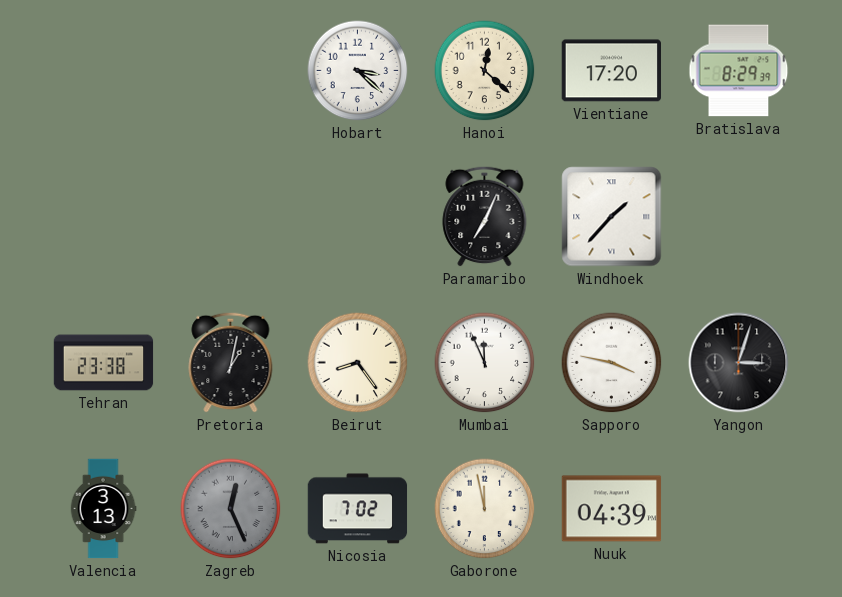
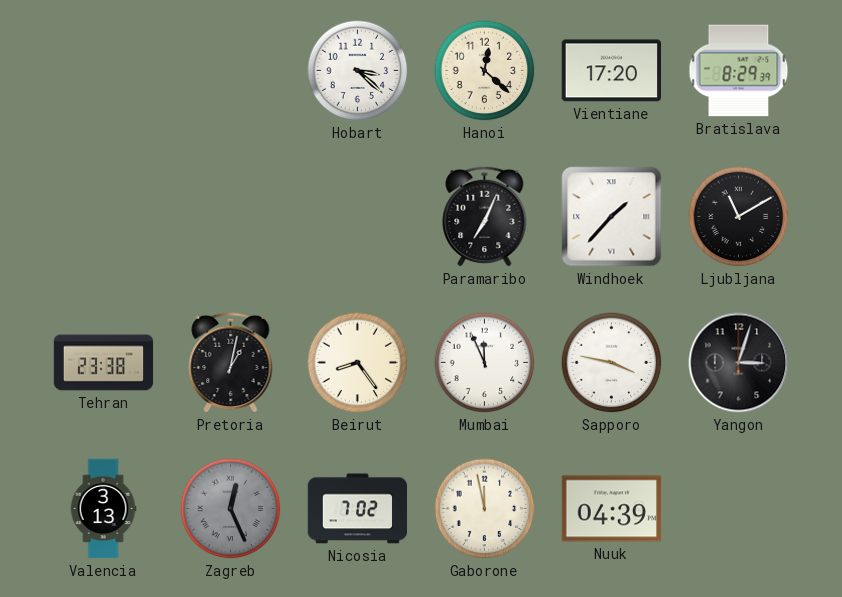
Ljubljana: none -> 11:10
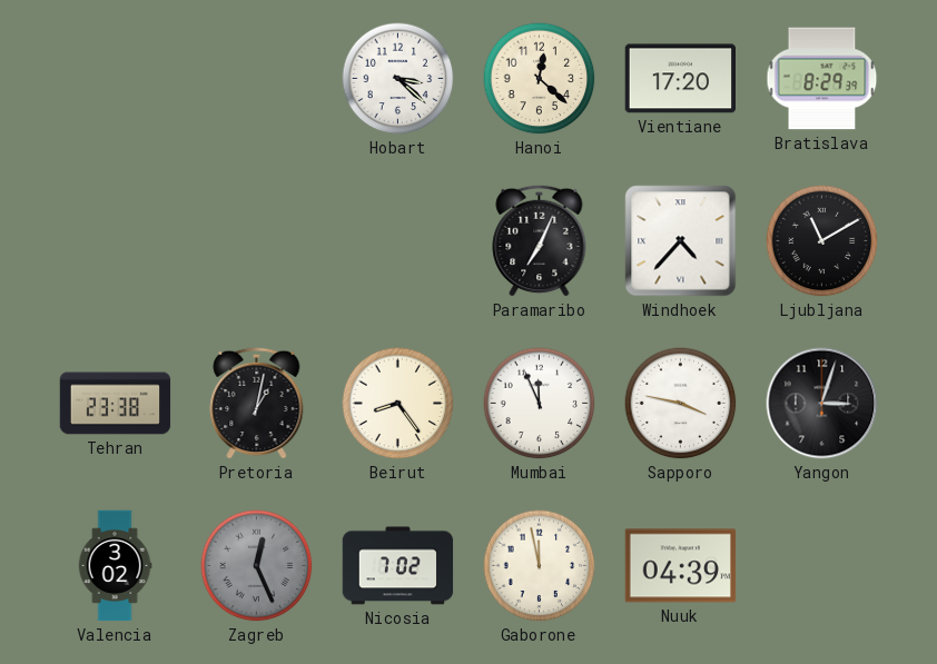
Windhoek: 1:37 -> 4:37
Valencia: 3:13 -> 3:02
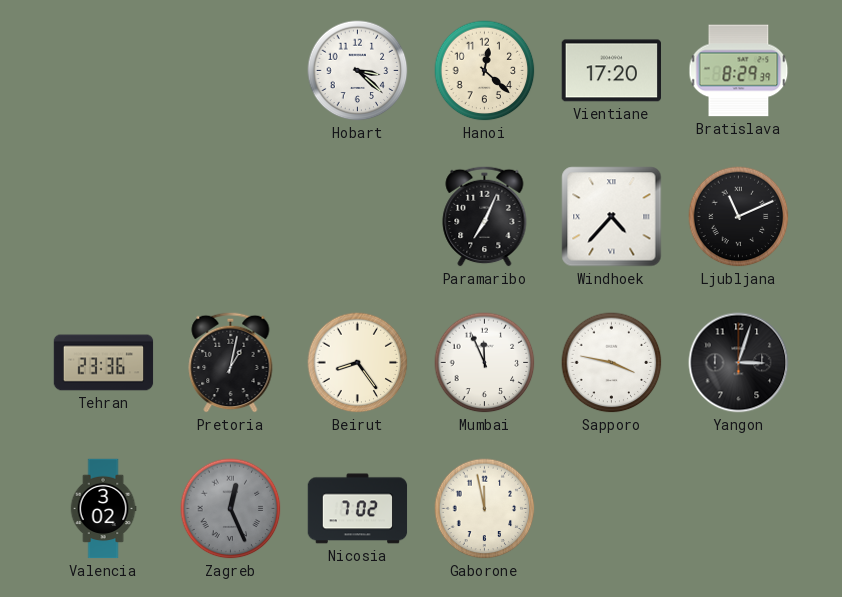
Ljubljana: 11:10 -> 11:11
Tehran: 23:38 -> 23:36
Nuuk: 04:39 -> none
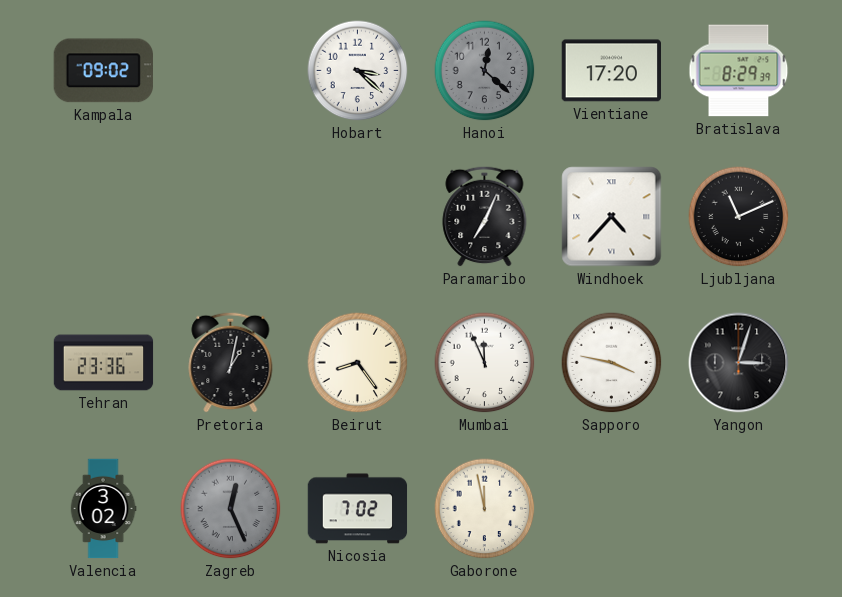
Kampala: none -> 09:02
Hanoi dial: cream -> grey
